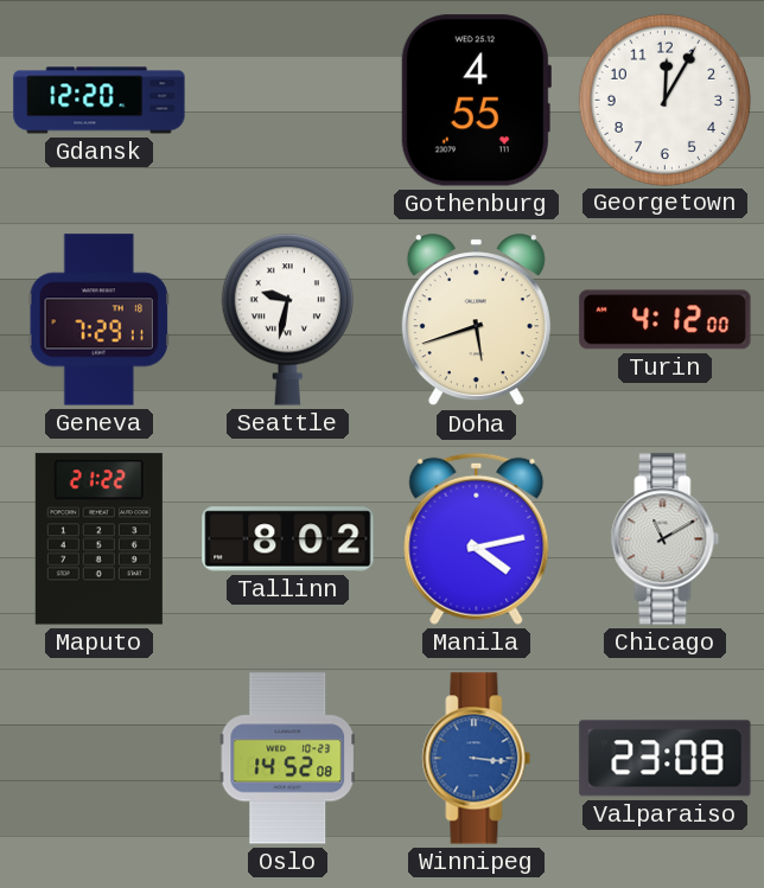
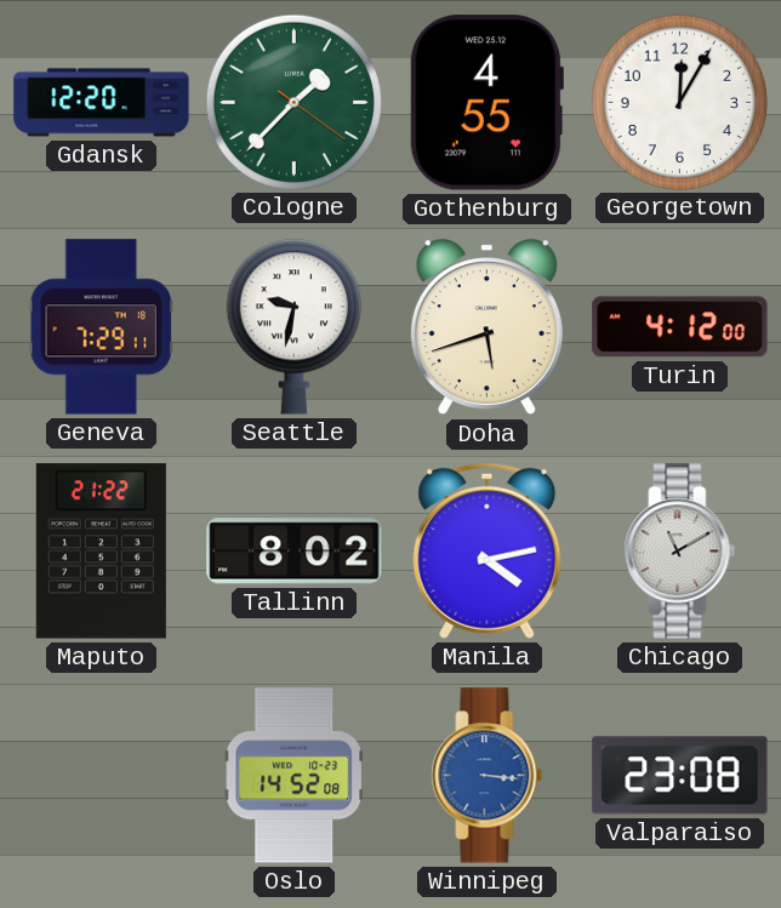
Cologne: none -> 1:37
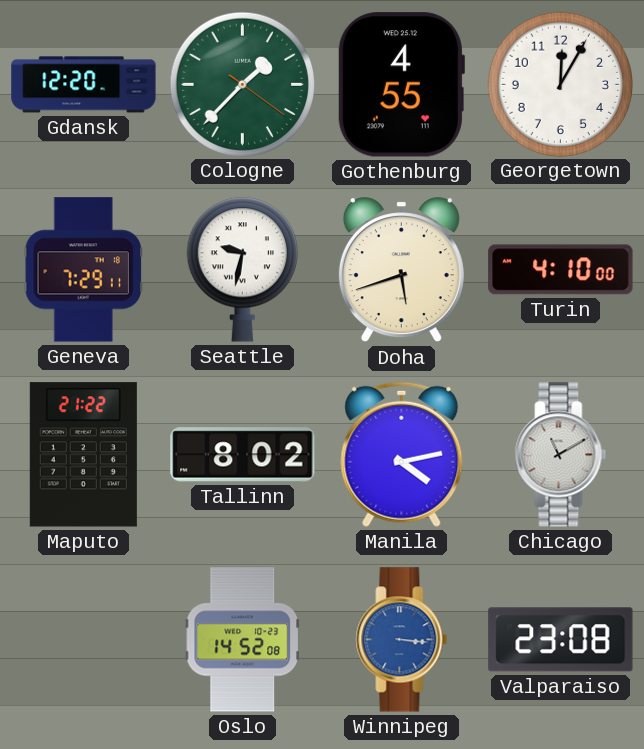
Turin: 4:12 -> 4:10
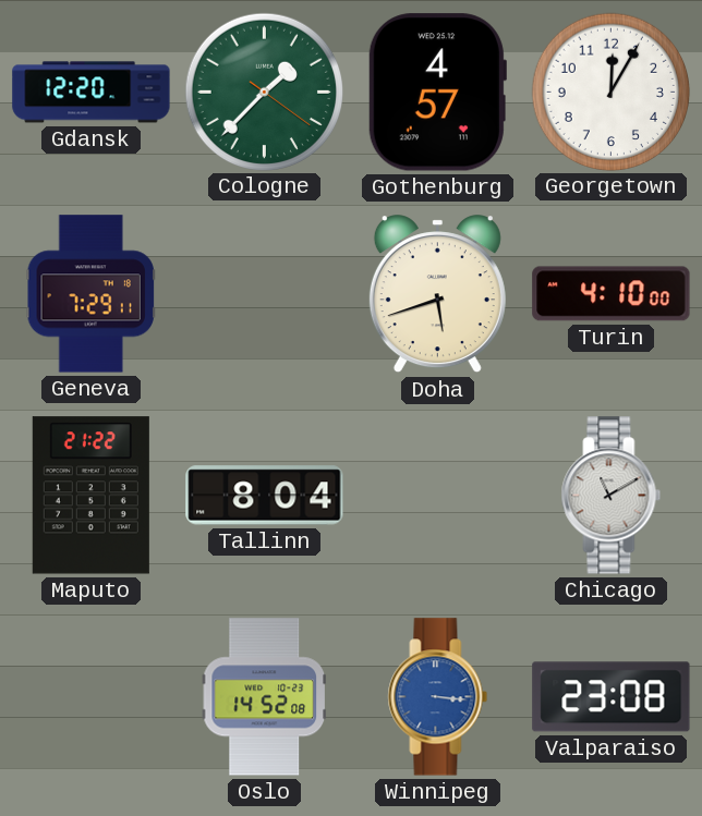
Gothenburg: 4:55 -> 4:57
Seattle: 9:32 -> none
Tallinn: 8:02 -> 8:04
Manila: 4:13 -> none
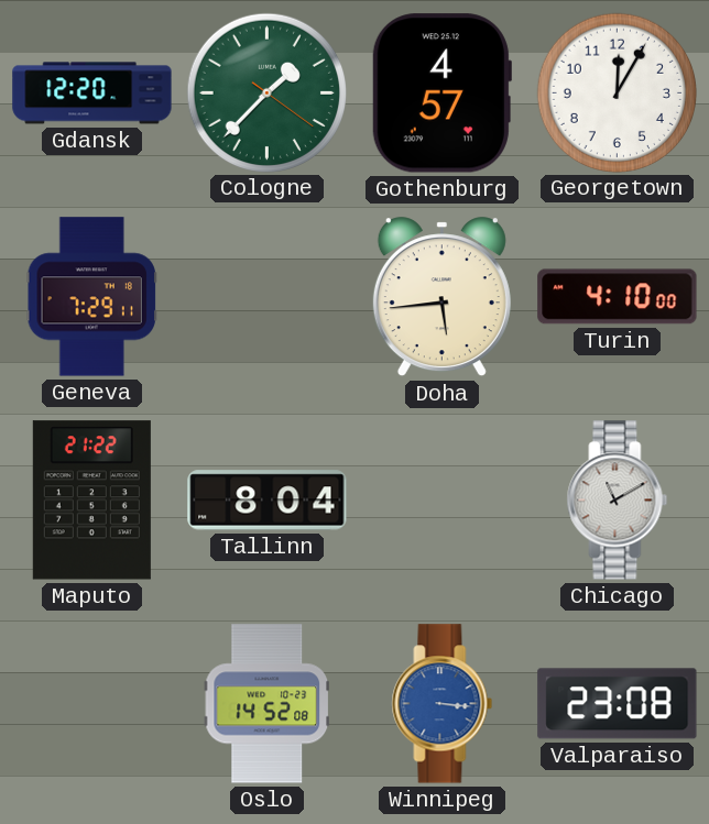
Doha: 5:42 -> 5:44
